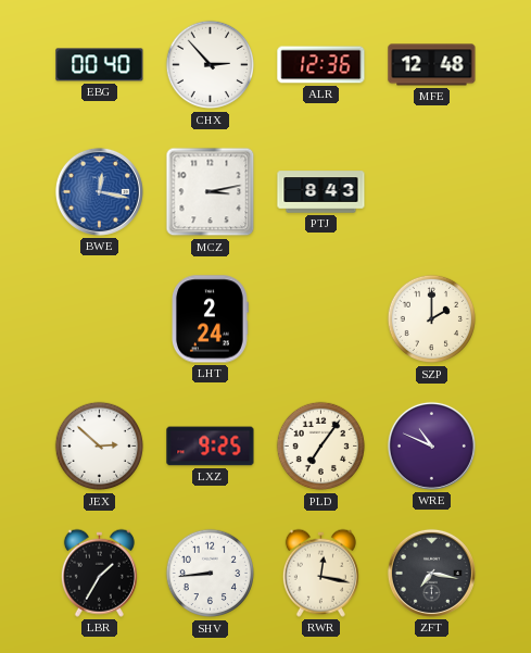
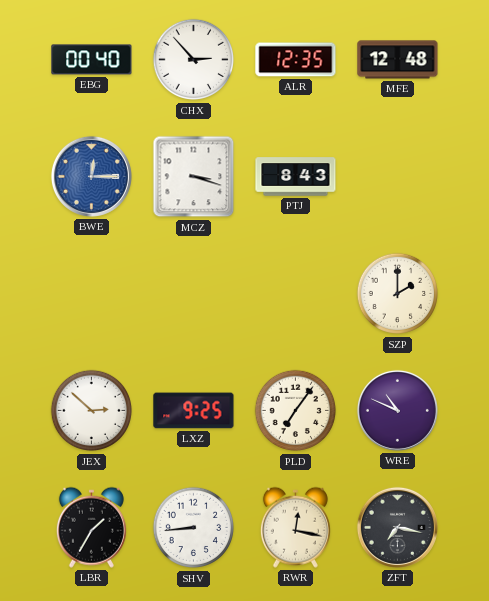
ALR: 12:36 -> 12:35
BWE: 12:17 -> 12:15
MCZ: 3:13 -> 3:18
LHT: 2:24 -> none
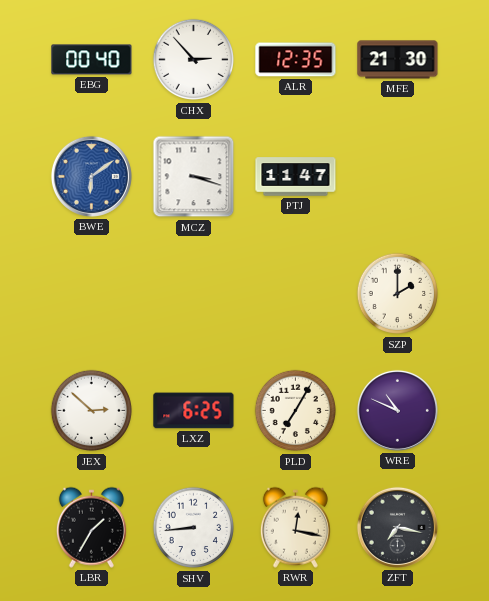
MFE: 12:48 -> 21:30
BWE: 12:15 -> 6:09
PTJ: 8:43 -> 11:47
LXZ: 9:25 -> 6:25
PLD: 7:06 -> 7:05
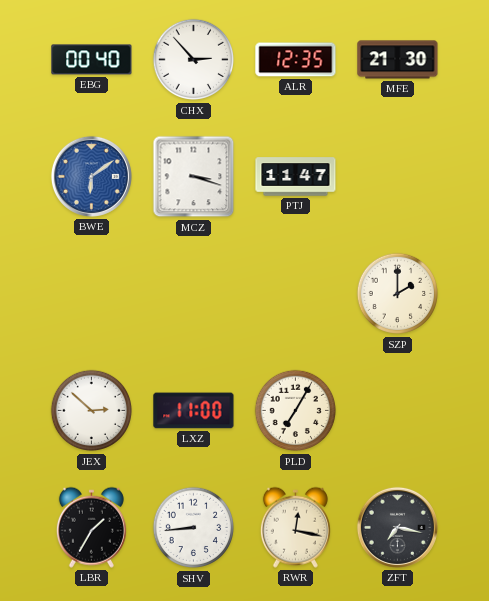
LXZ: 6:25 -> 11:00
WRE: 10:49 -> none
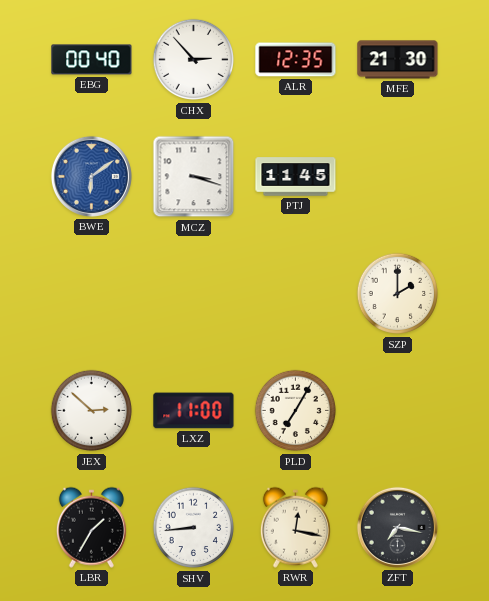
PTJ: 11:47 -> 11:45
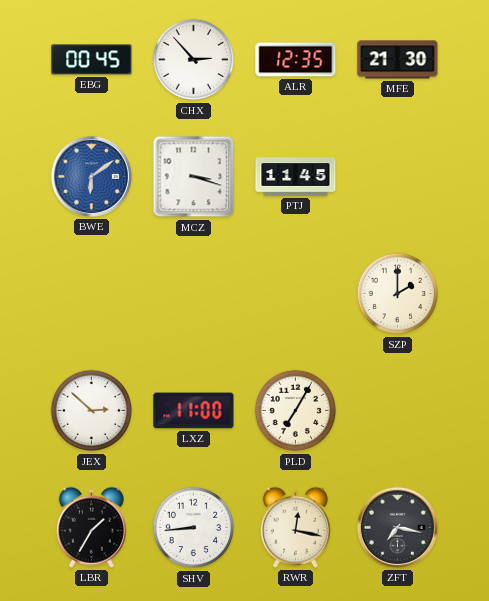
EBG: 00:40 -> 00:45
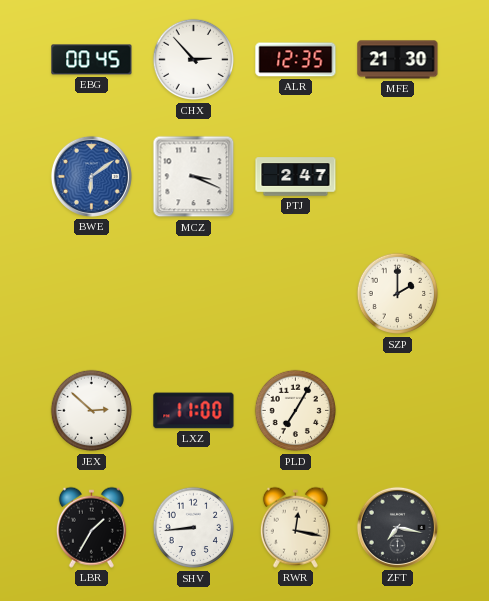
MCZ: 3:18 -> 3:19
PTJ: 11:45 -> 2:47
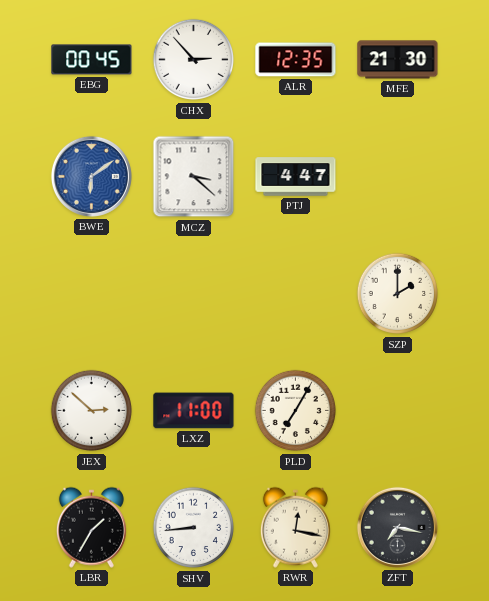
MCZ: 3:19 -> 3:22
PTJ: 2:47 -> 4:47
